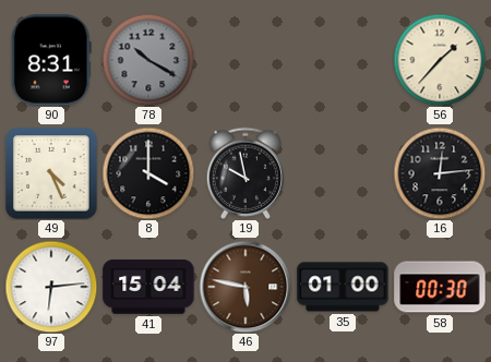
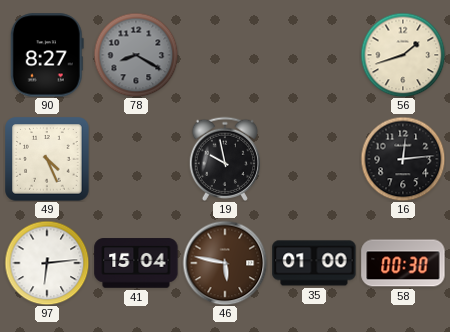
90: 8:31 -> 8:27
78: 10:20 -> 8:20
56: 1:37 -> 1:42
8: 4:00 -> none
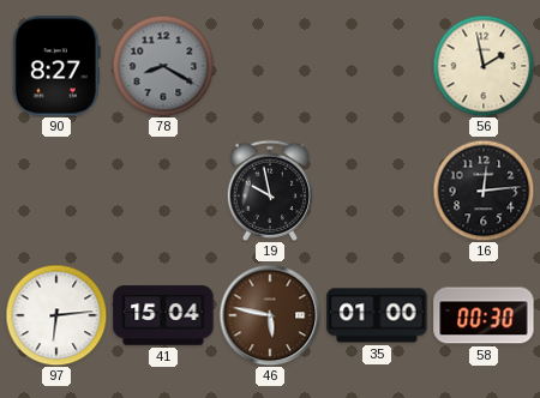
56: 1:42 -> 1:58
49: 4:26 -> none
